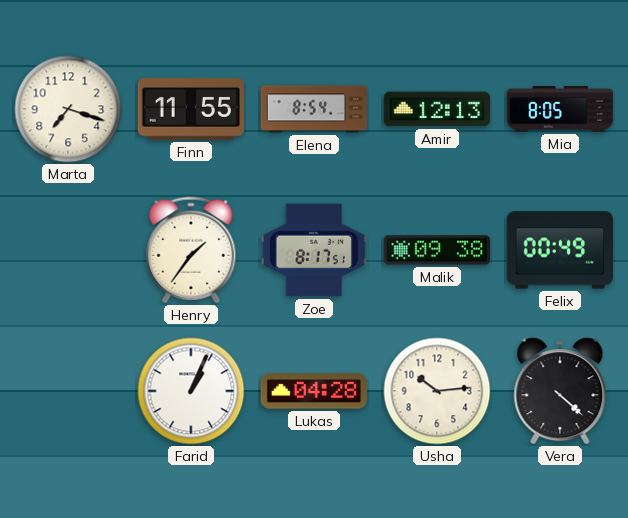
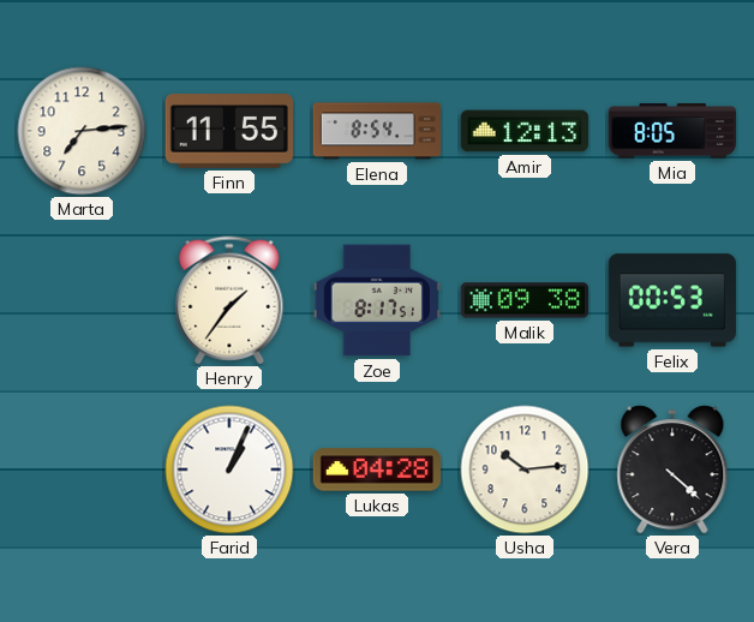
Marta: 7:18 -> 7:14
Felix: 00:49 -> 00:53
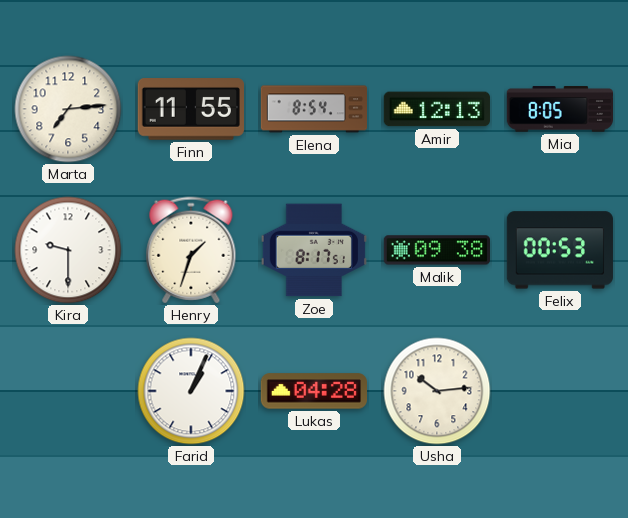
Kira: none -> 9:30
Henry: 1:36 -> 1:33
Vera: 4:22 -> none
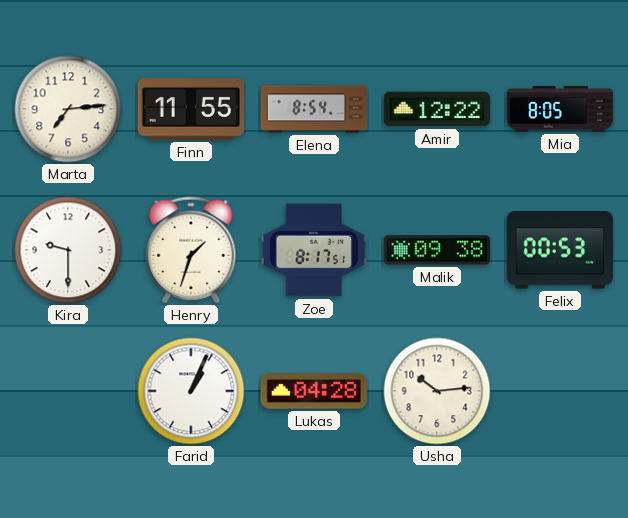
Amir: 12:13 -> 12:22
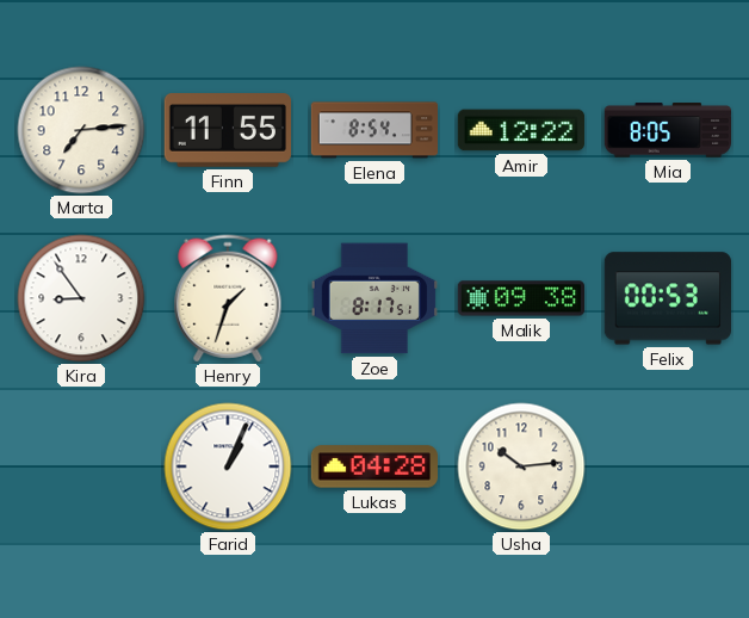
Kira: 9:30 -> 8:54
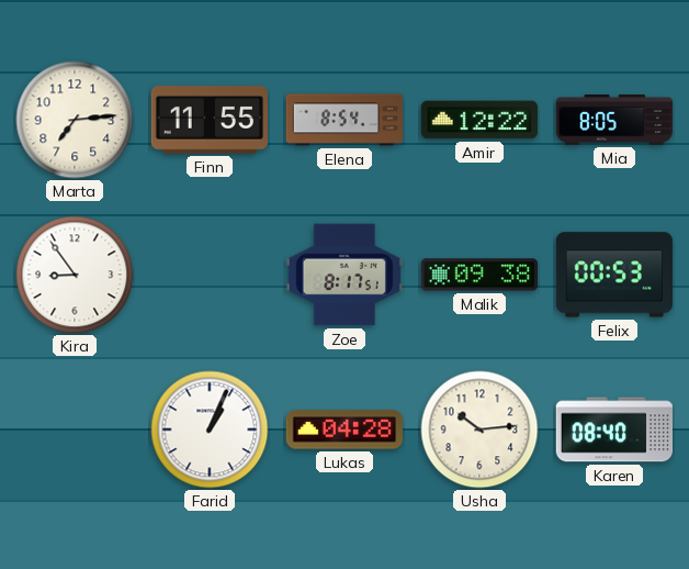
Henry: 1:33 -> none
Karen: none -> 08:40
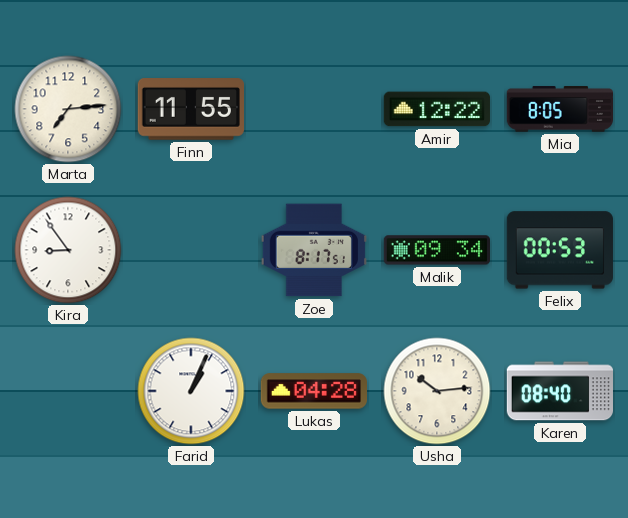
Elena: 8:54 -> none
Malik: 09:38 -> 09:34
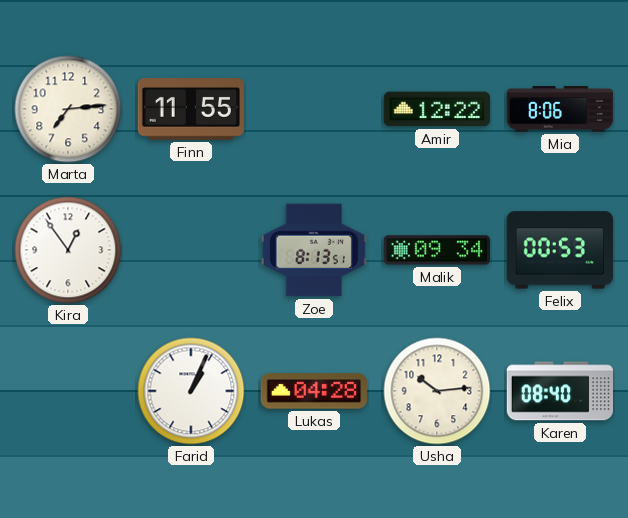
Mia: 8:05 -> 8:06
Kira: 8:54 -> 12:54
Zoe: 8:17 -> 8:13
